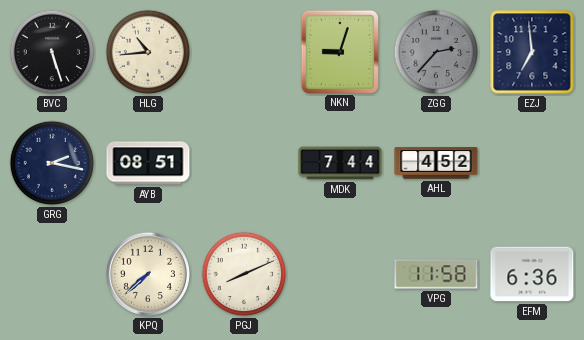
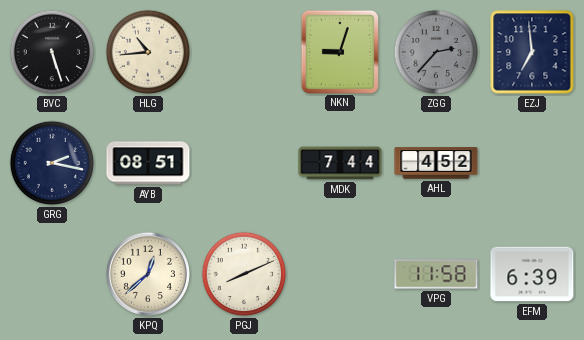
KPQ: 7:38 -> 12:38
EFM: 6:36 -> 6:39
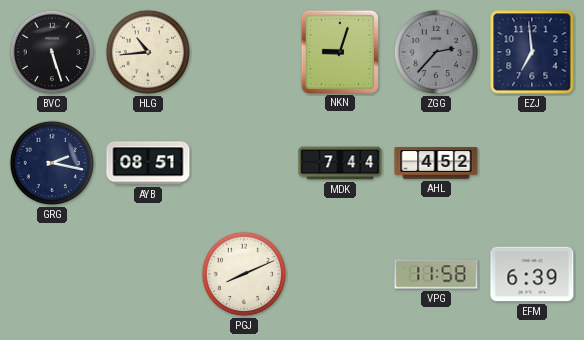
KPQ: 12:38 -> none
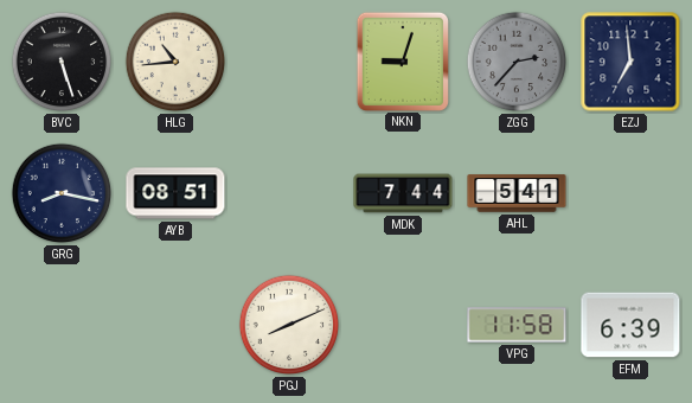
GRG: 2:17 -> 8:17
AHL: 4:52 -> 5:41
